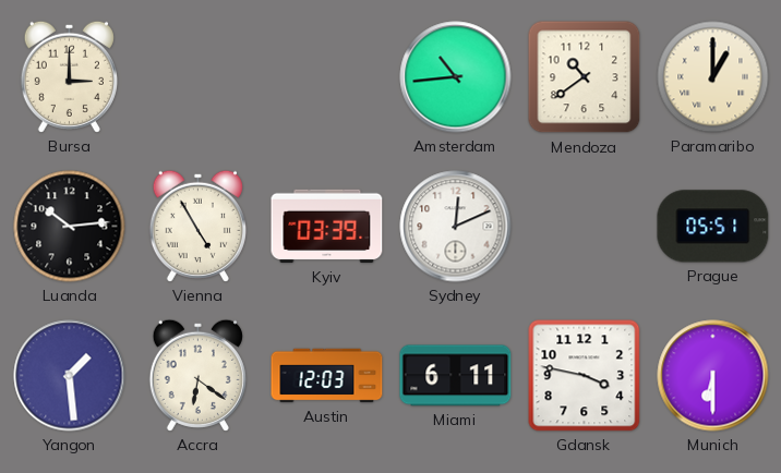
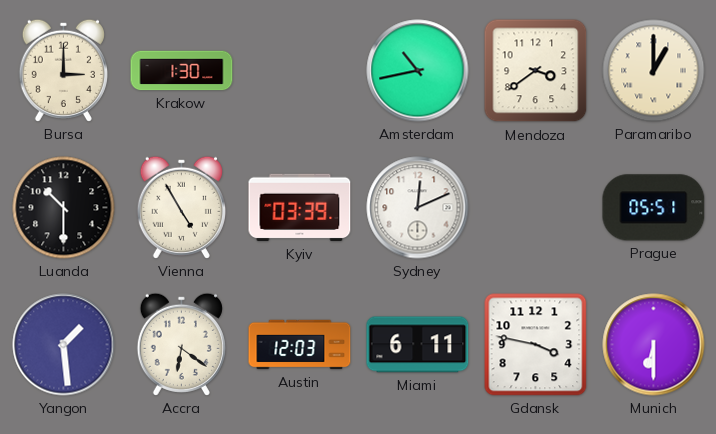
Krakow: none -> 1:30
Amsterdam: 10:44 -> 10:43
Mendoza: 10:39 -> 3:39
Luanda: 10:14 -> 10:30
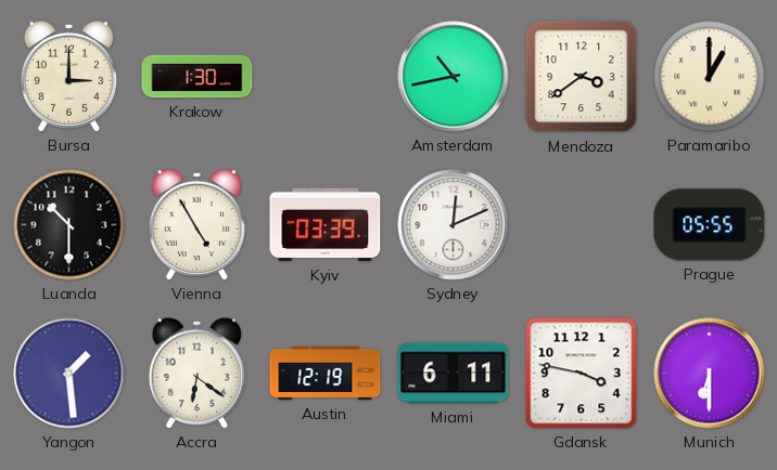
Prague: 05:51 -> 05:55
Austin: 12:03 -> 12:19
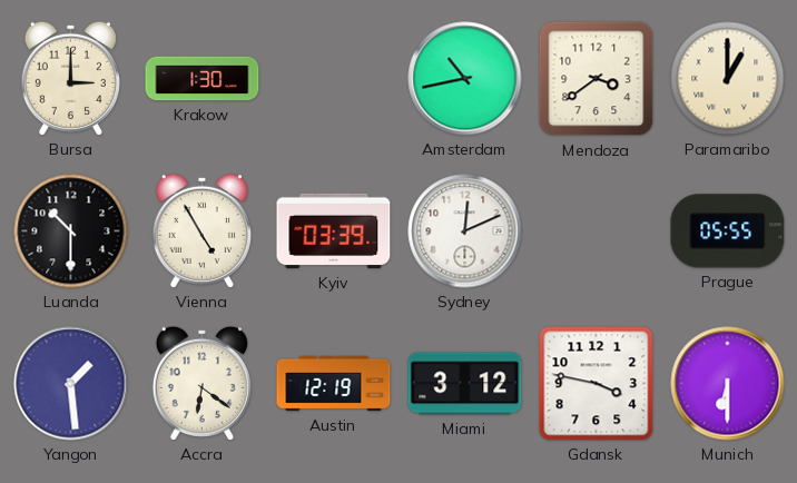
Miami: 6:11 -> 3:12
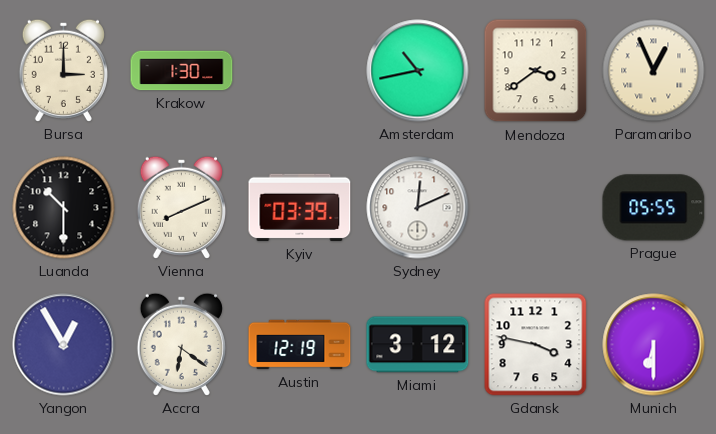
Paramaribo: 1:00 -> 12:56
Vienna: 4:55 -> 8:11
Yangon: 1:29 -> 12:55
